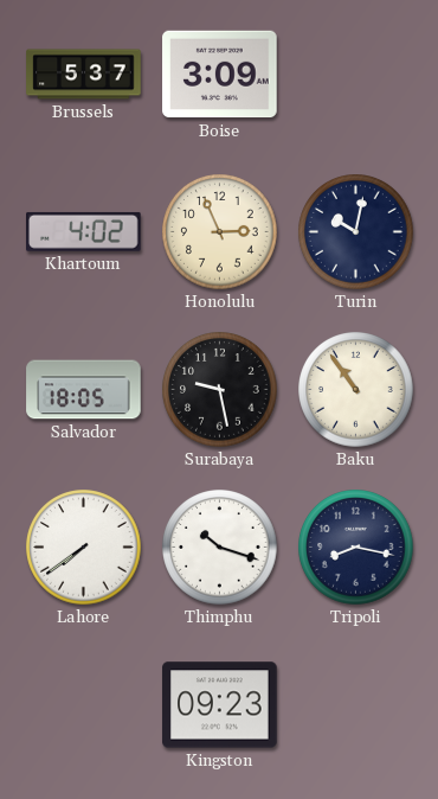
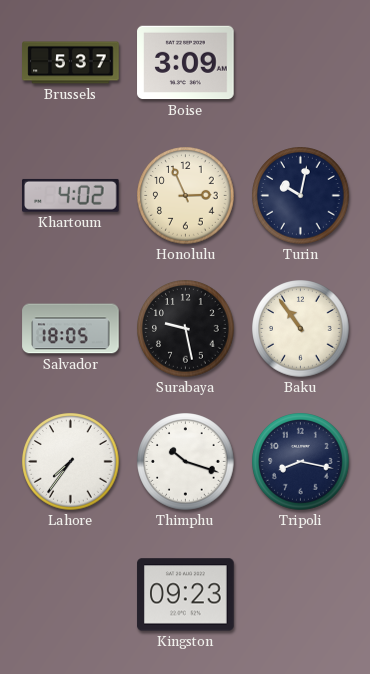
Lahore: 7:39 -> 7:36
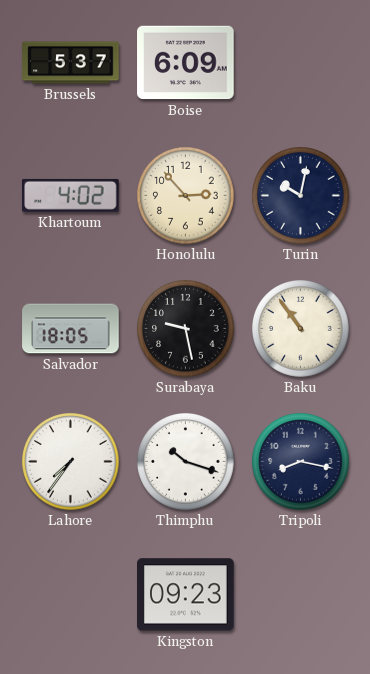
Boise: 3:09 -> 6:09
Honolulu: 2:56 -> 2:53
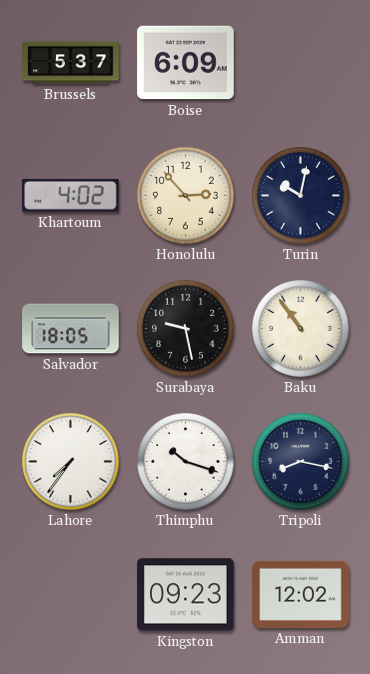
Amman: none -> 12:02
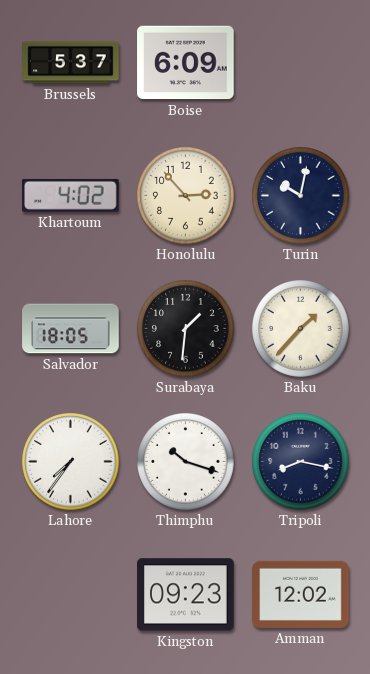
Surabaya: 9:28 -> 1:31
Baku: 10:54 -> 1:37
